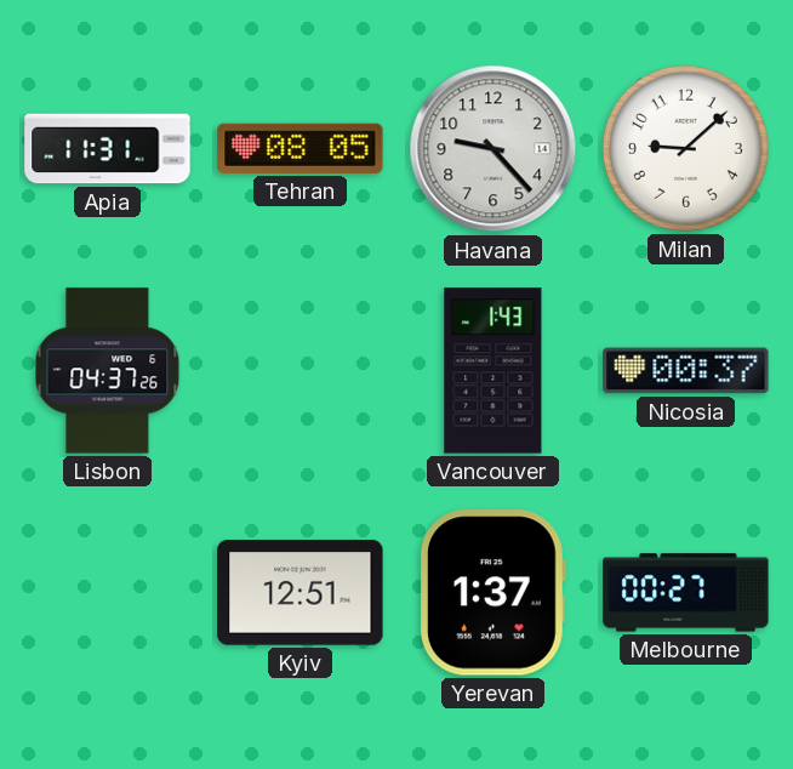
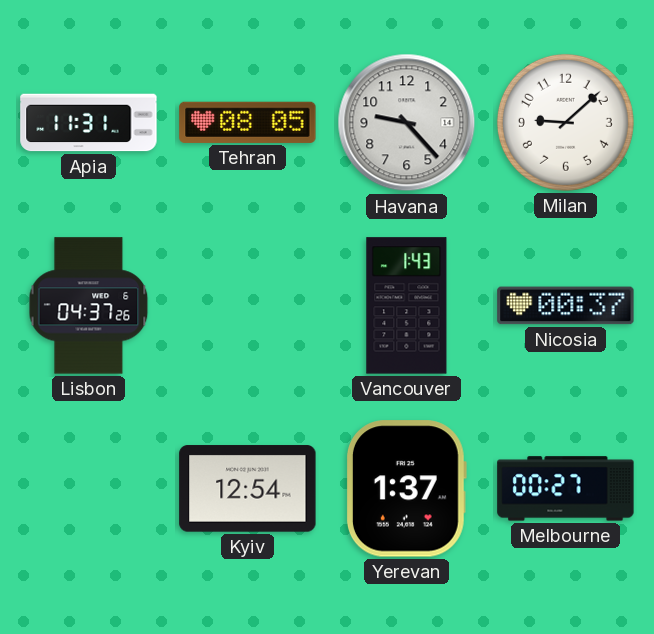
Kyiv: 12:51 -> 12:54
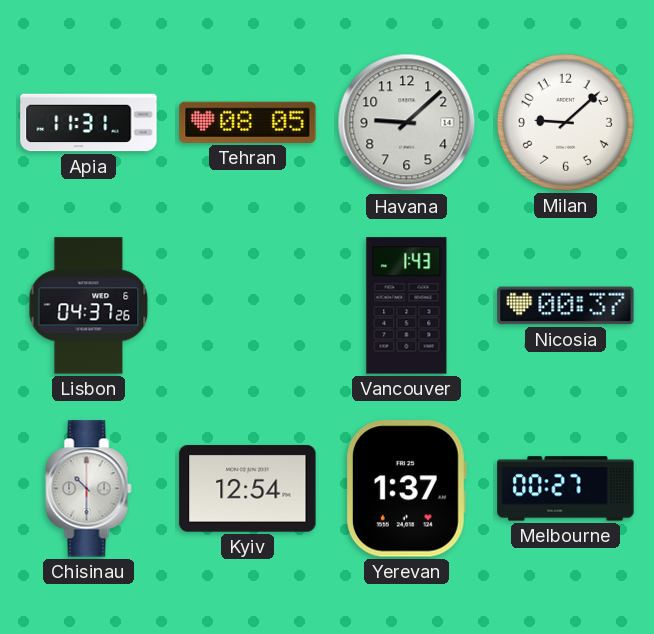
Havana: 9:23 -> 9:08
Chisinau: none -> 10:30
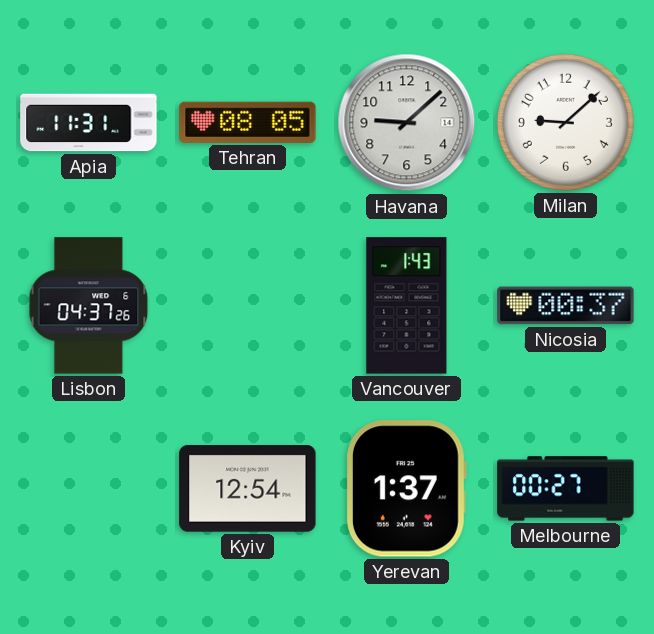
Chisinau: 10:30 -> none
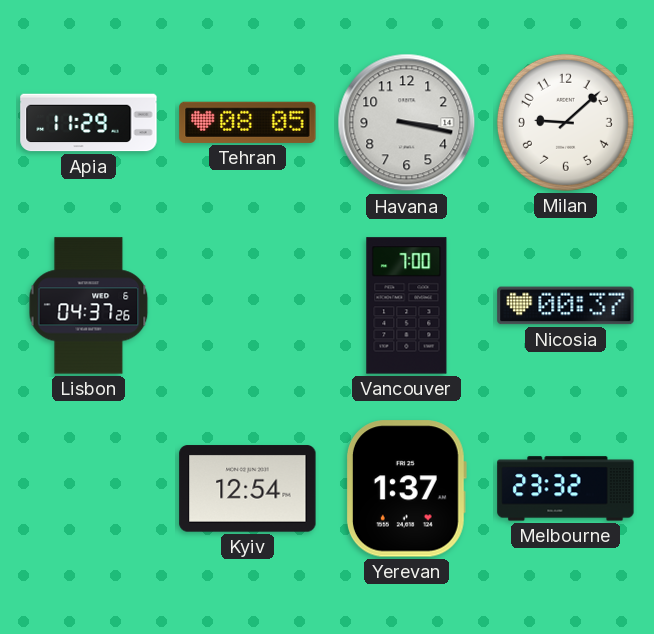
Apia: 11:31 -> 11:29
Havana: 9:08 -> 3:17
Vancouver: 1:43 -> 7:00
Melbourne: 00:27 -> 23:32
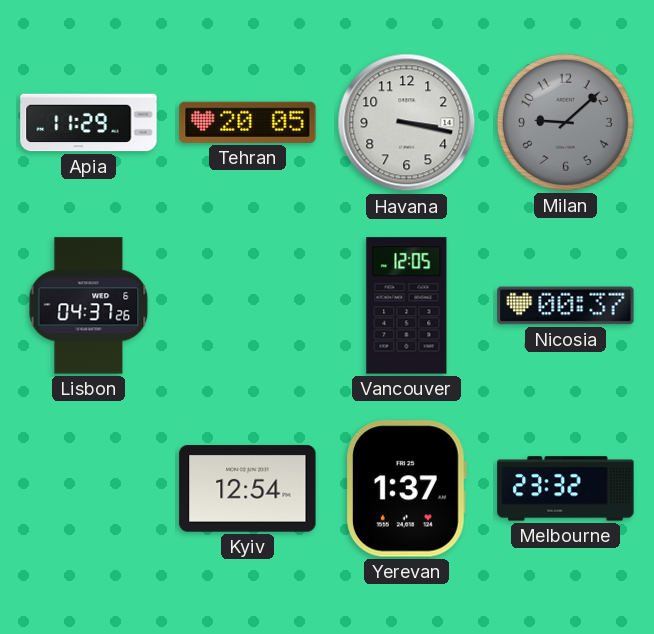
Tehran: 08:05 -> 20:05
Milan dial: white -> grey
Vancouver: 7:00 -> 12:05
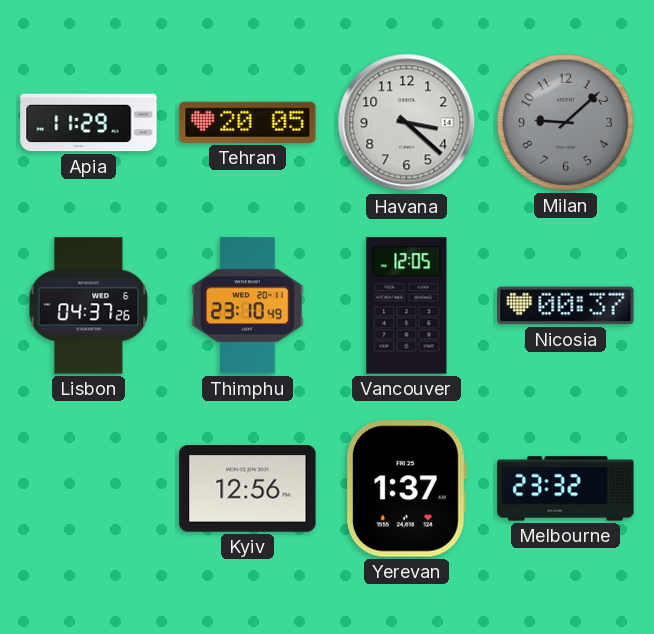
Havana: 3:17 -> 3:22
Thimphu: none -> 23:10
Kyiv: 12:54 -> 12:56
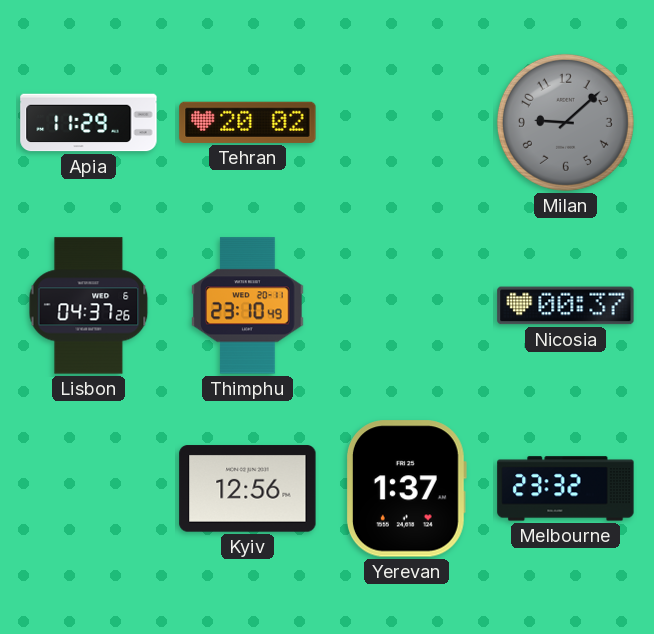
Tehran: 20:05 -> 20:02
Havana: 3:22 -> none
Vancouver: 12:05 -> none
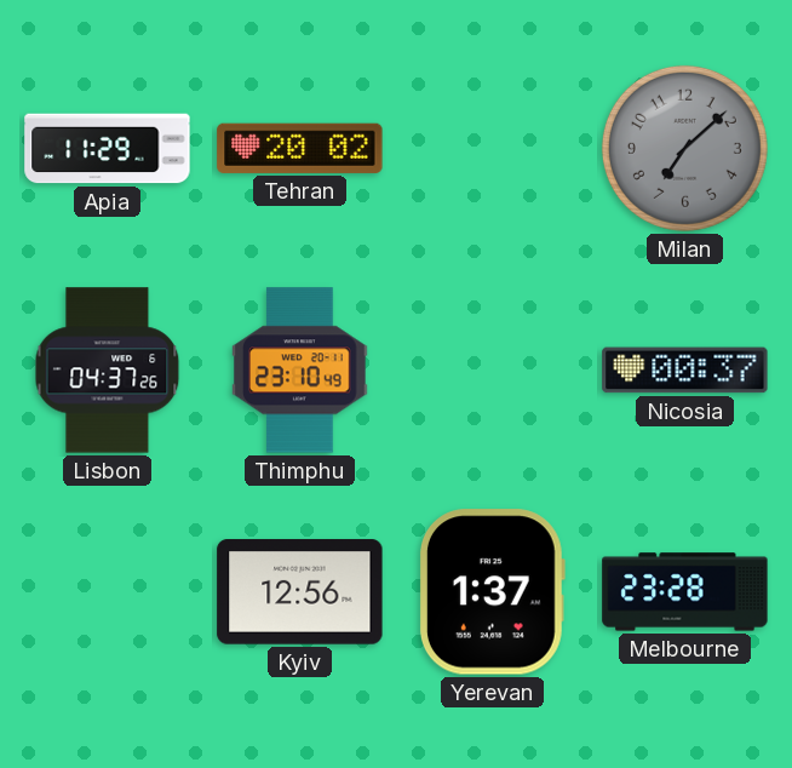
Milan: 9:08 -> 7:08
Melbourne: 23:32 -> 23:28
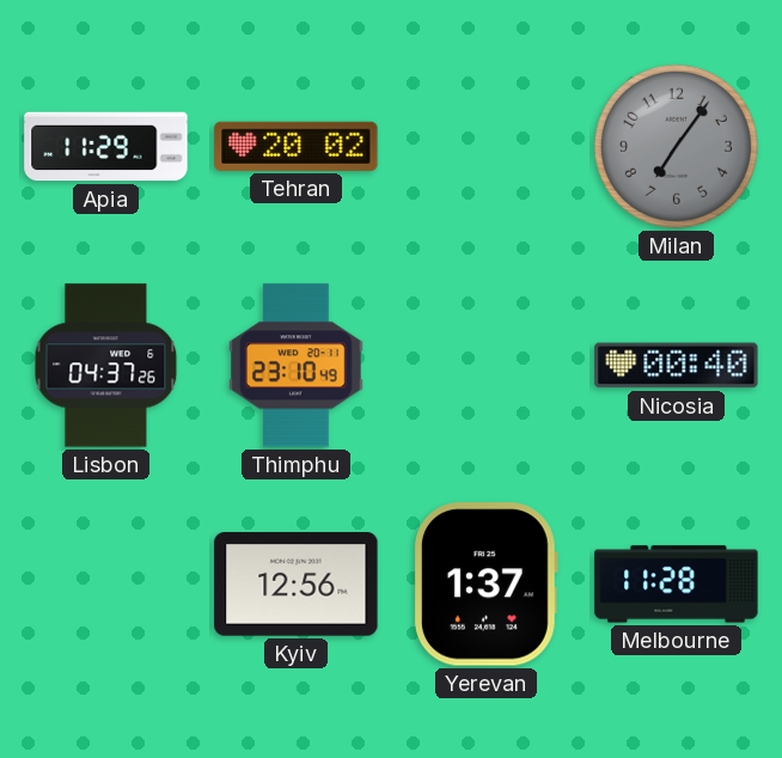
Milan: 7:08 -> 7:06
Nicosia: 00:37 -> 00:40
Melbourne: 23:28 -> 11:28
